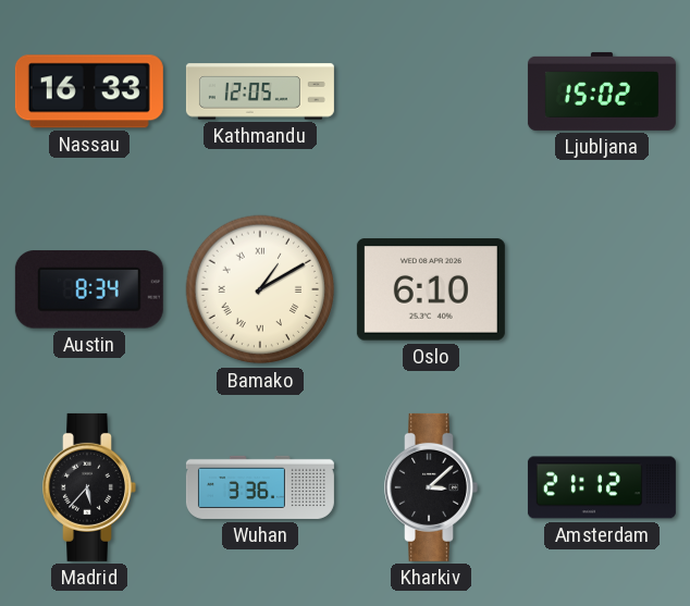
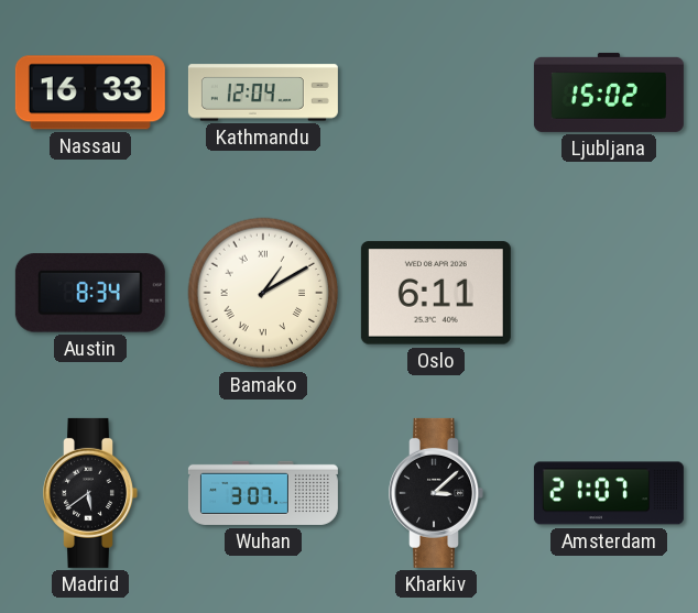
Kathmandu: 12:05 -> 12:04
Oslo: 6:10 -> 6:11
Madrid: 5:37 -> 5:39
Wuhan: 3:36 -> 3:07
Amsterdam: 21:12 -> 21:07
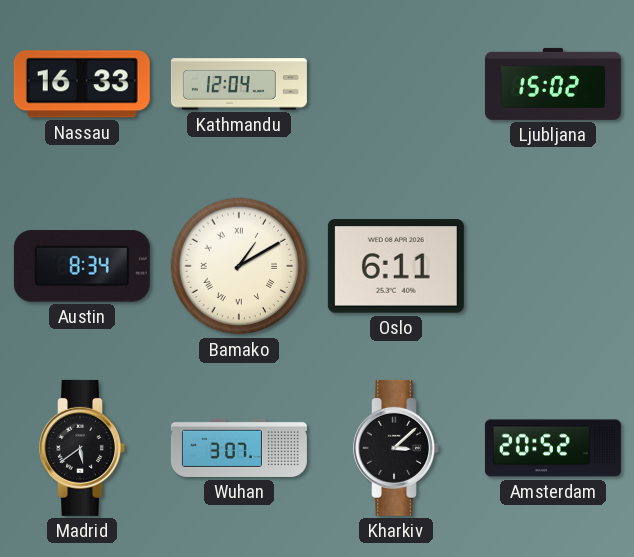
Amsterdam: 21:07 -> 20:52
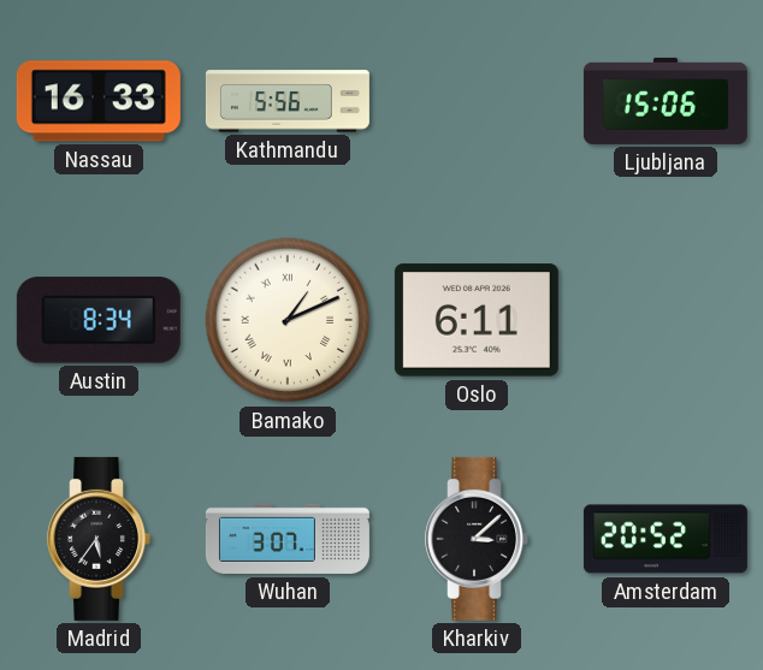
Kathmandu: 12:04 -> 5:56
Ljubljana: 15:02 -> 15:06
Bamako: 1:10 -> 1:11
Madrid: 5:39 -> 5:36
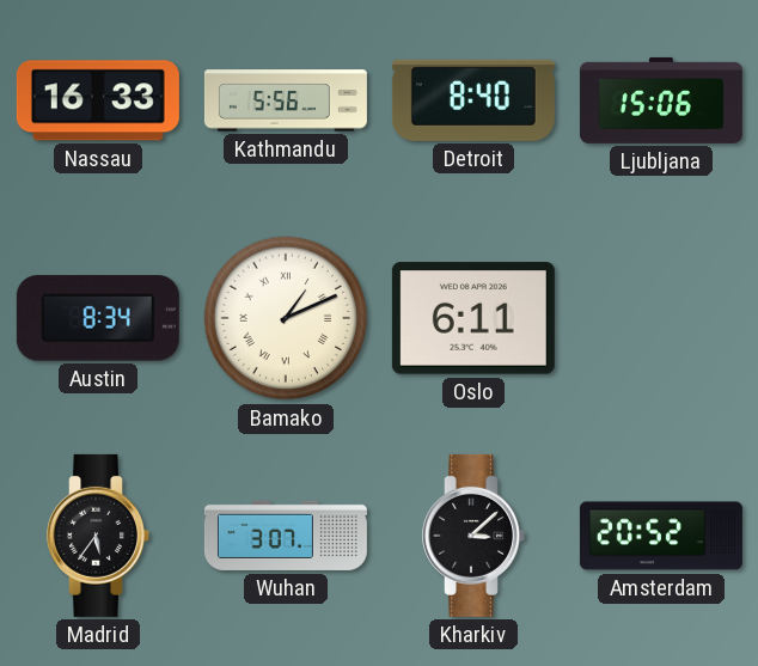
Detroit: none -> 8:40
